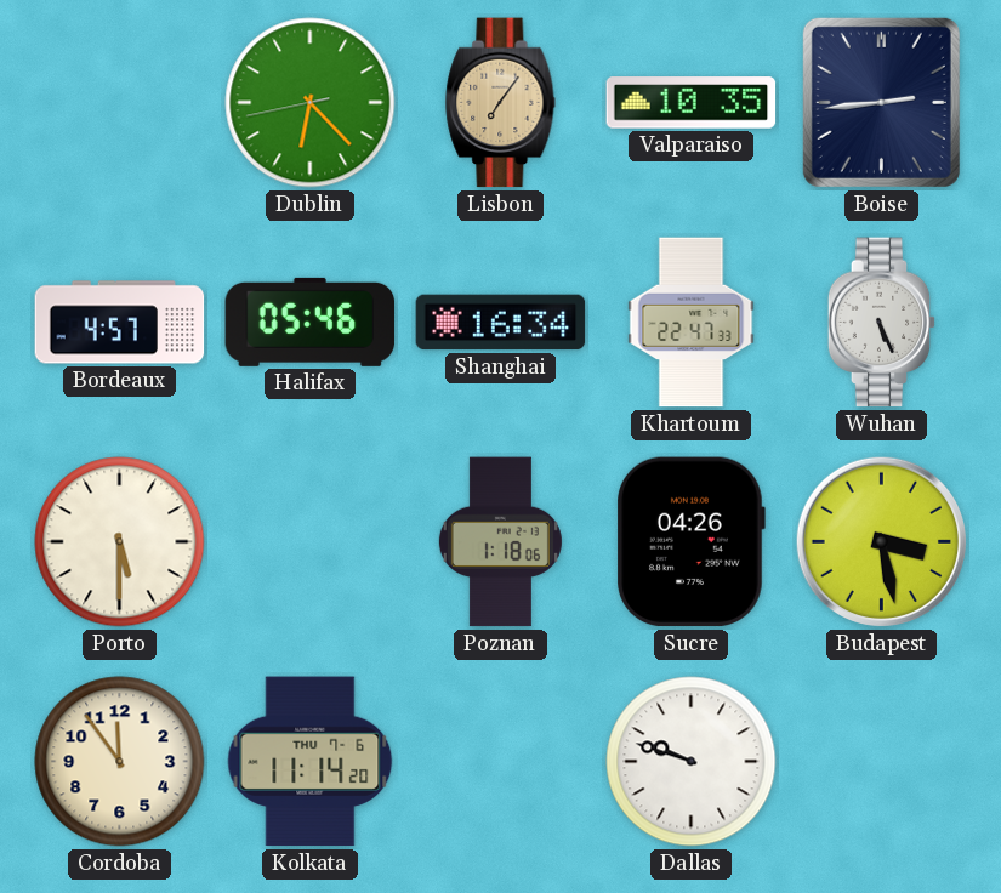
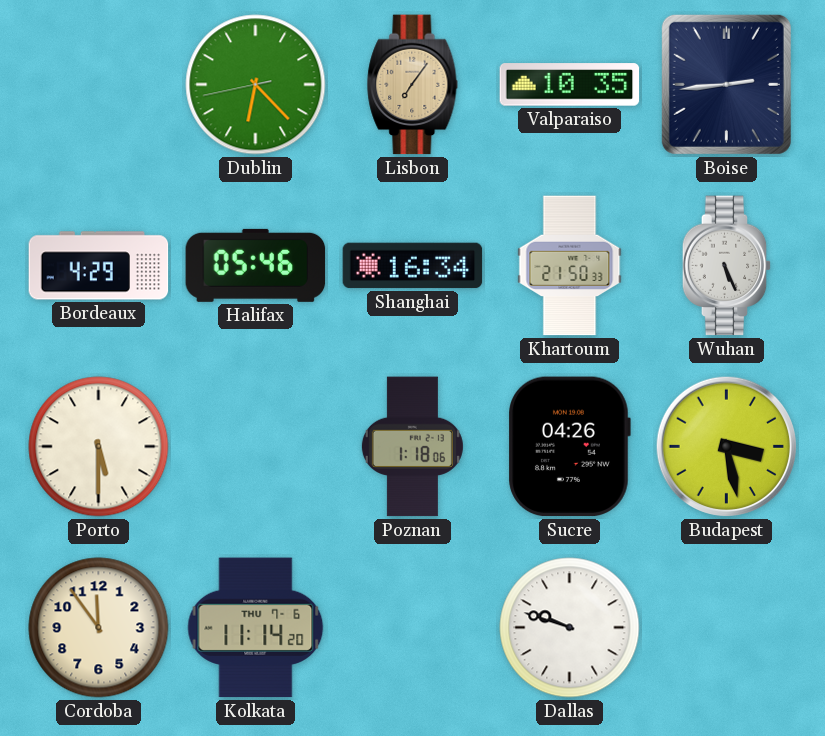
Bordeaux: 4:57 -> 4:29
Khartoum: 22:47 -> 21:50
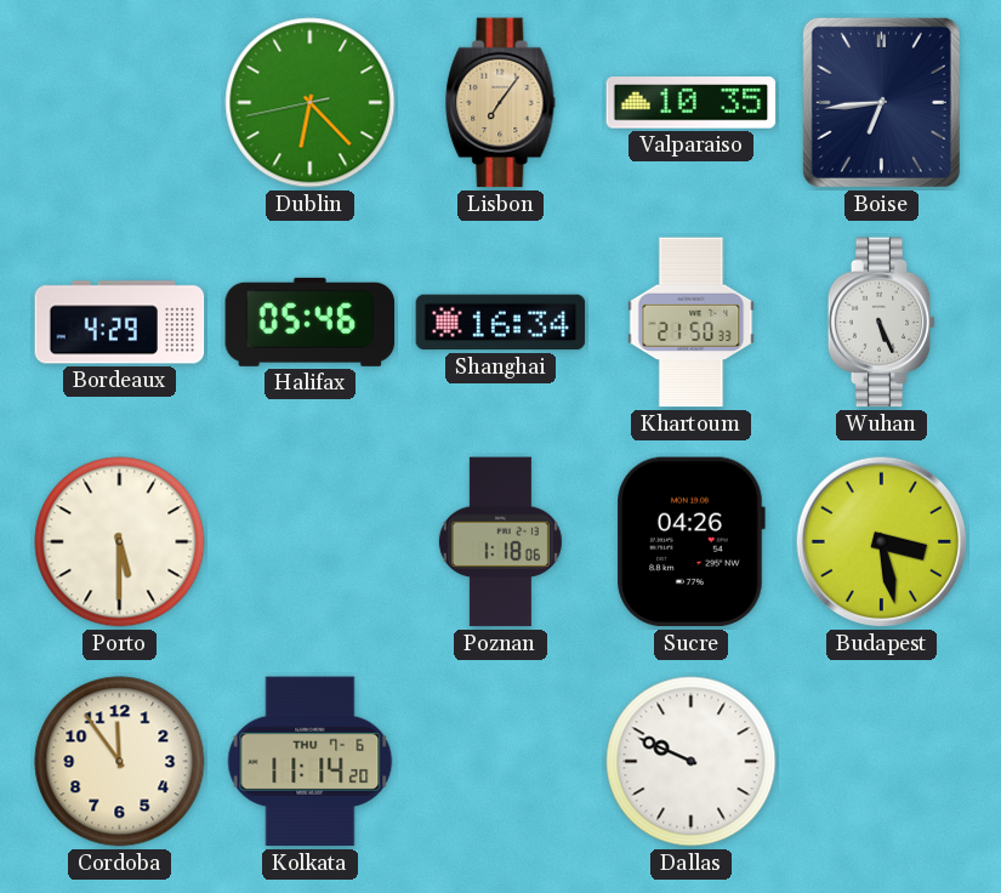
Boise: 2:44 -> 6:44
Dallas: 9:48 -> 9:49
